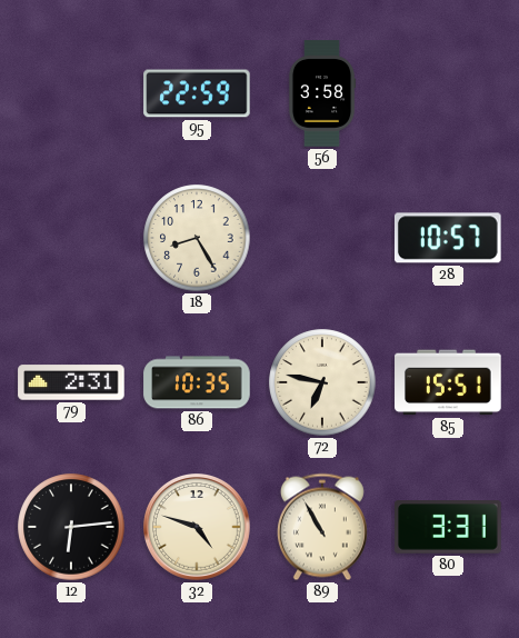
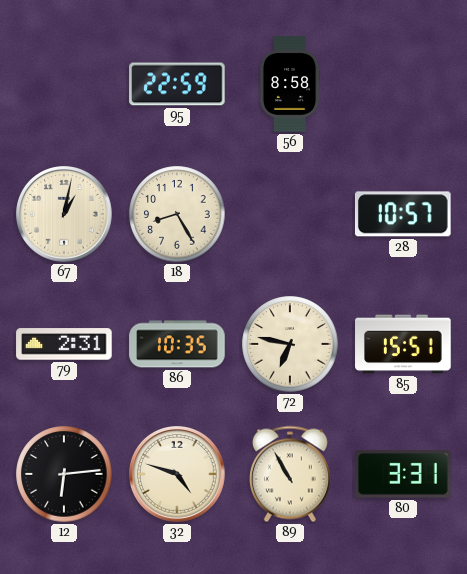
56: 3:58 -> 8:58
67: none -> 1:02
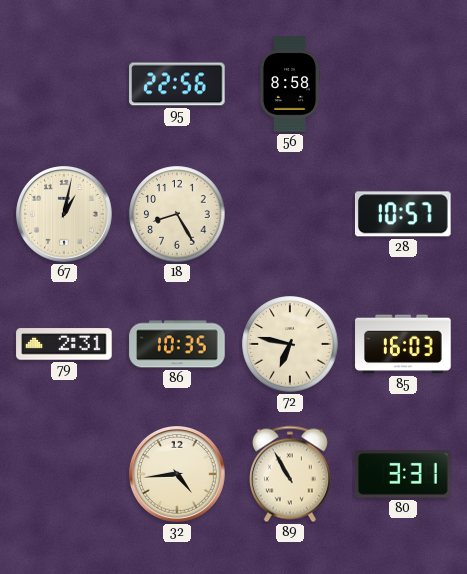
95: 22:59 -> 22:56
85: 15:51 -> 16:03
12: 6:14 -> none
32: 4:48 -> 4:44
